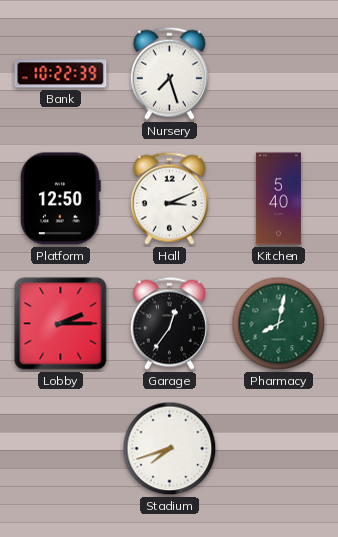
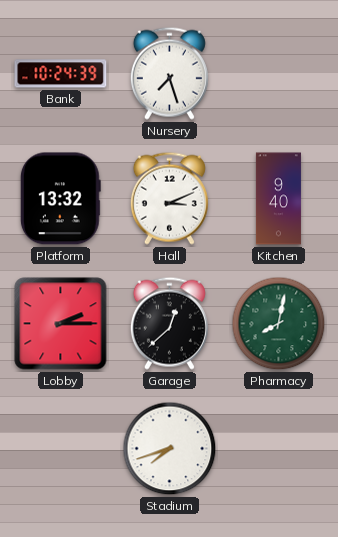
Bank: 10:22 -> 10:24
Platform: 12:50 -> 13:32
Kitchen: 5:40 -> 9:40
Garage: 12:36 -> 12:38
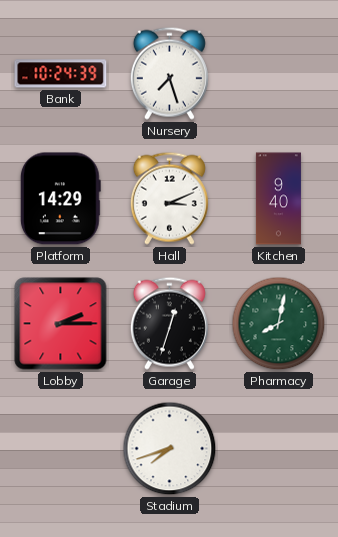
Platform: 13:32 -> 14:29
Garage: 12:38 -> 12:33
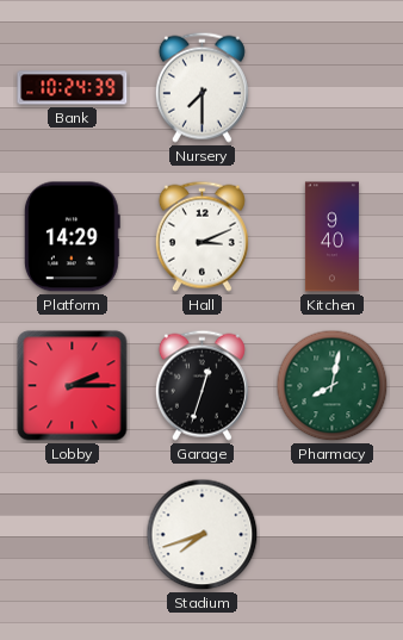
Nursery: 7:27 -> 7:30
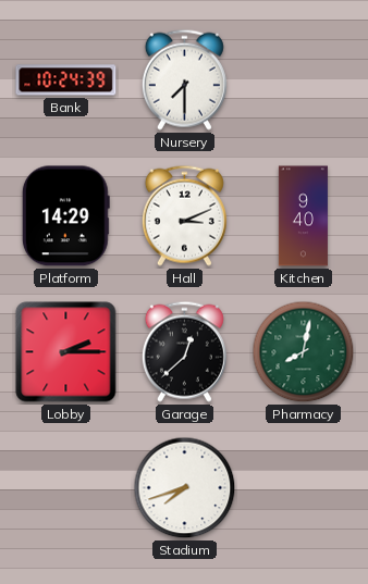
Garage: 12:33 -> 12:38
